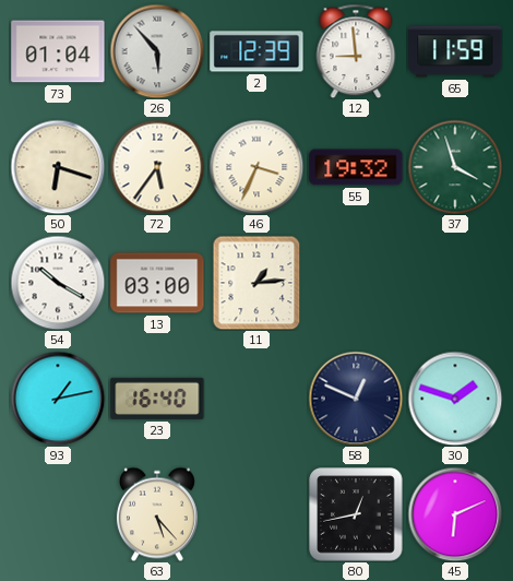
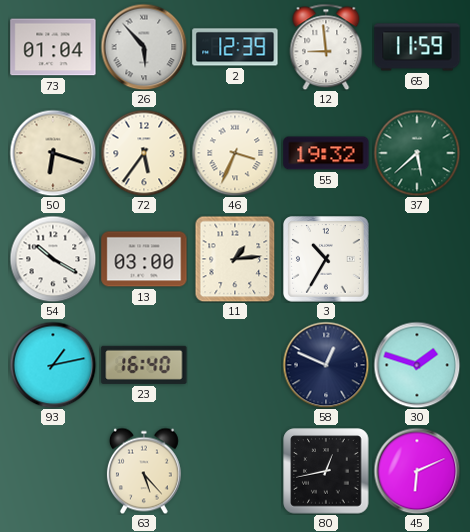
37: 3:57 -> 5:38
3: none -> 10:35
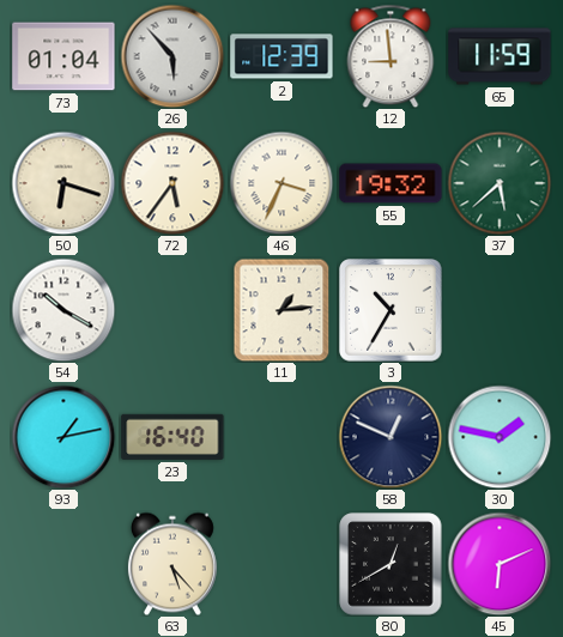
13: 03:00 -> none
30: 1:48 -> 1:47
80: 12:43 -> 12:40
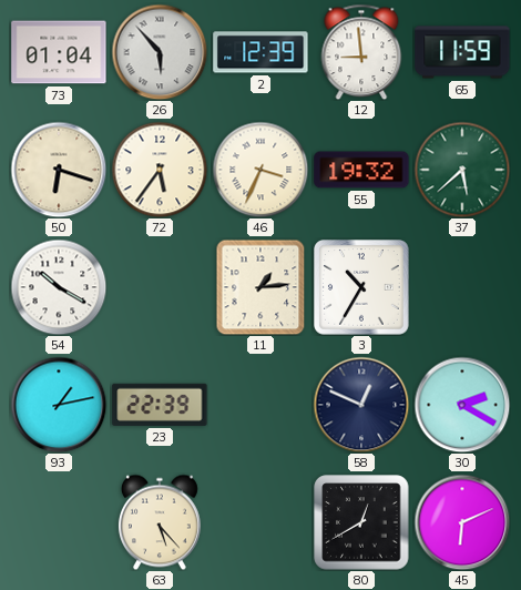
23: 16:40 -> 22:39
30: 1:47 -> 2:20
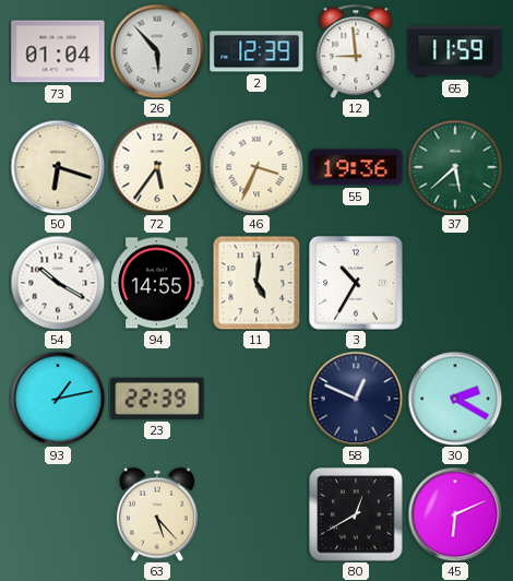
55: 19:32 -> 19:36
94: none -> 14:55
11: 1:14 -> 5:01
